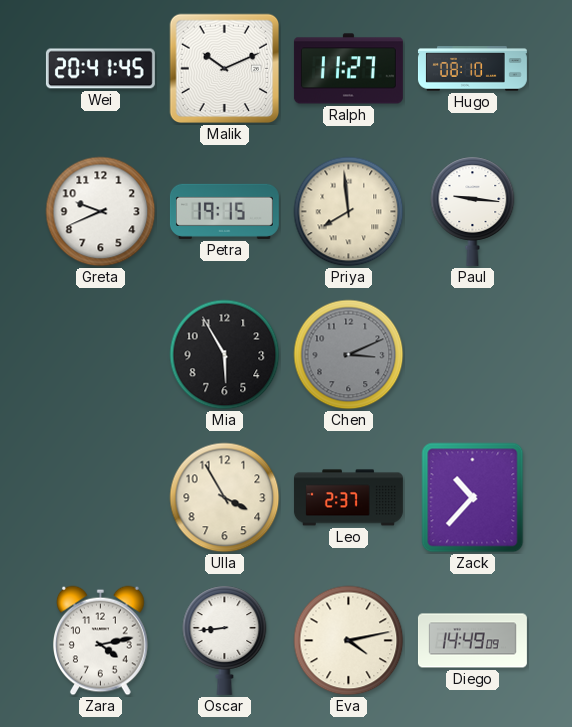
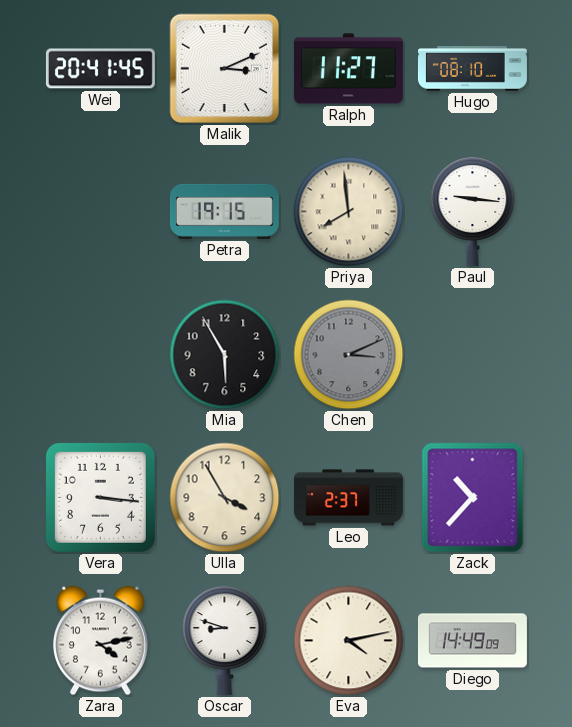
Malik: 10:11 -> 3:11
Greta: 9:41 -> none
Vera: none -> 3:16
Oscar: 8:44 -> 8:48
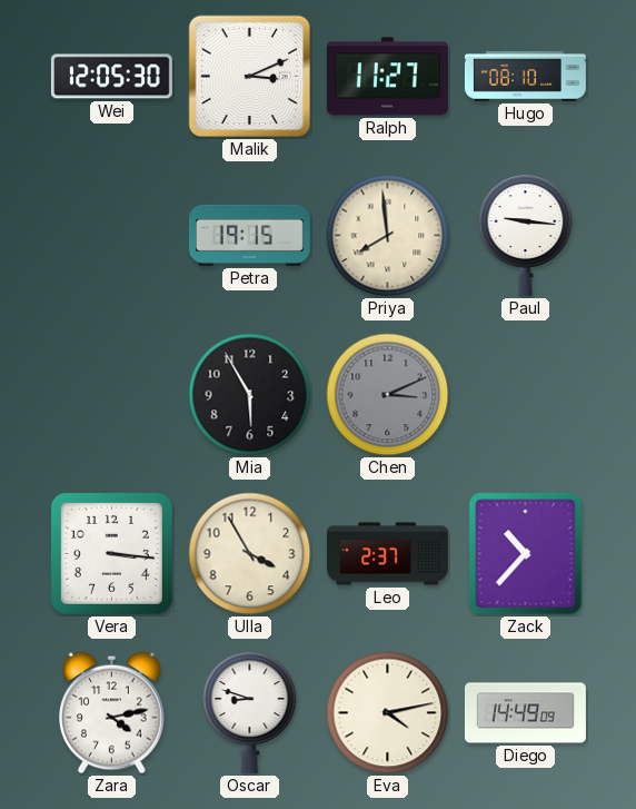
Wei: 20:41 -> 12:05
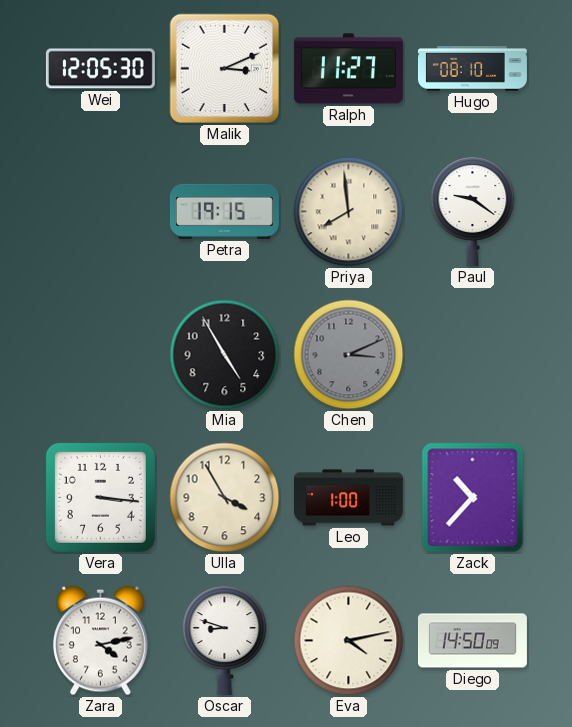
Paul: 9:16 -> 9:21
Mia: 5:55 -> 4:55
Leo: 2:37 -> 1:00
Diego: 14:49 -> 14:50
